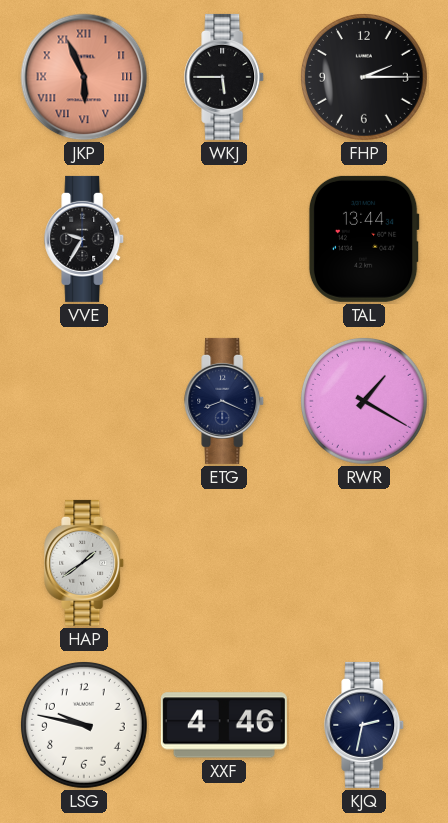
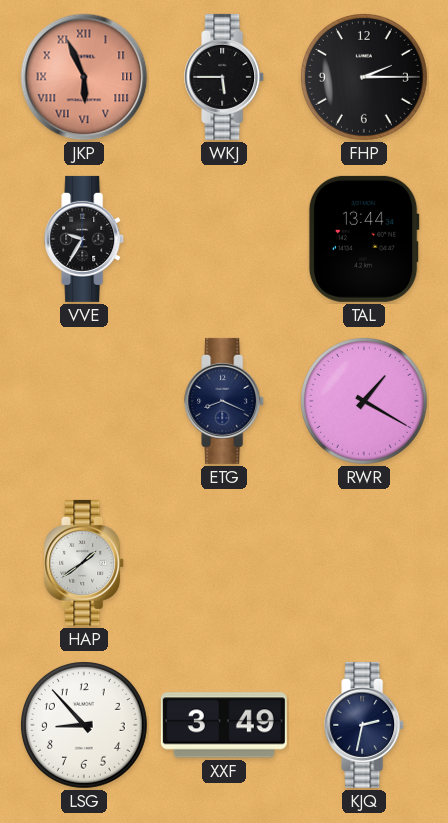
LSG: 9:47 -> 8:53
XXF: 4:46 -> 3:49
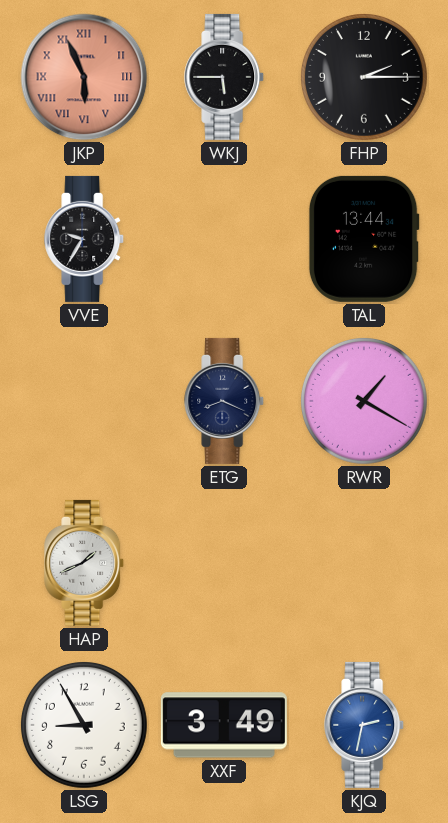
HAP: 1:39 -> 1:41
LSG: 8:53 -> 8:55
KJQ dial: navy -> blue
